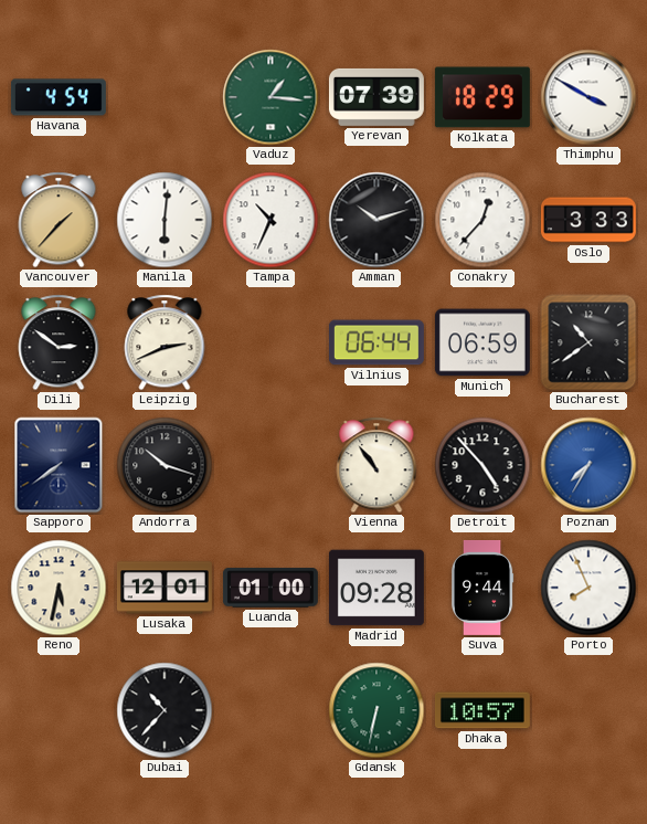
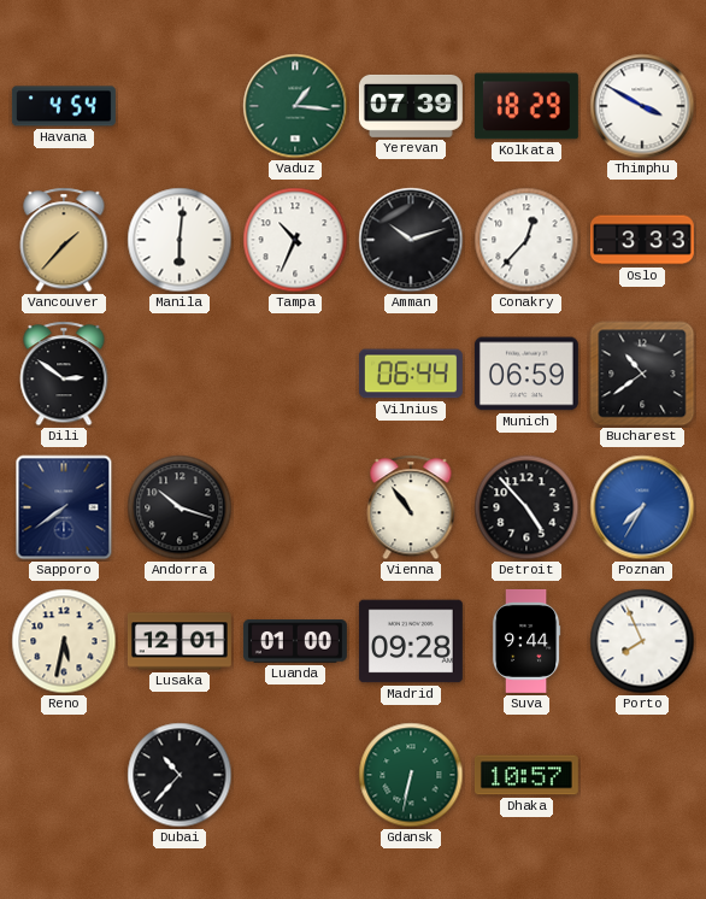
Leipzig: 2:41 -> none
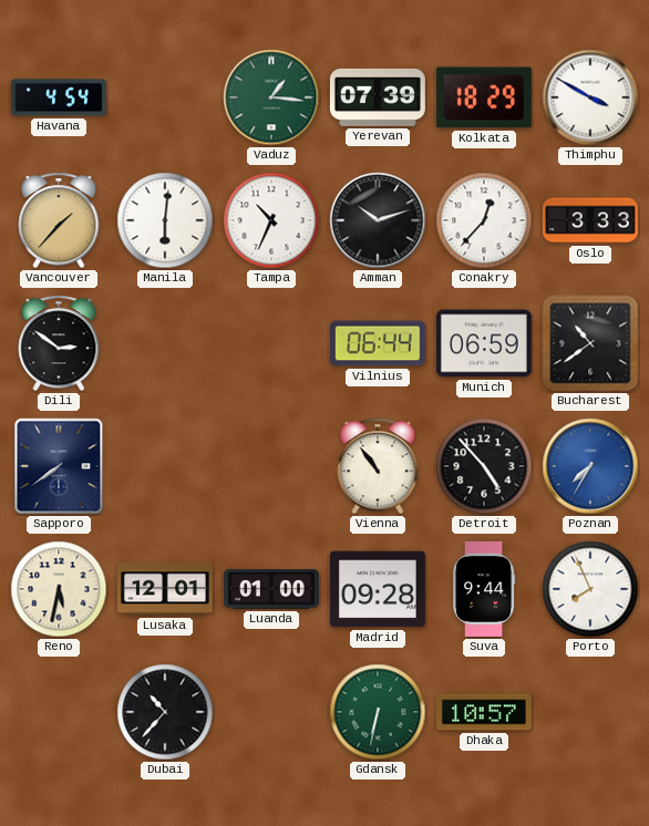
Andorra: 10:18 -> none
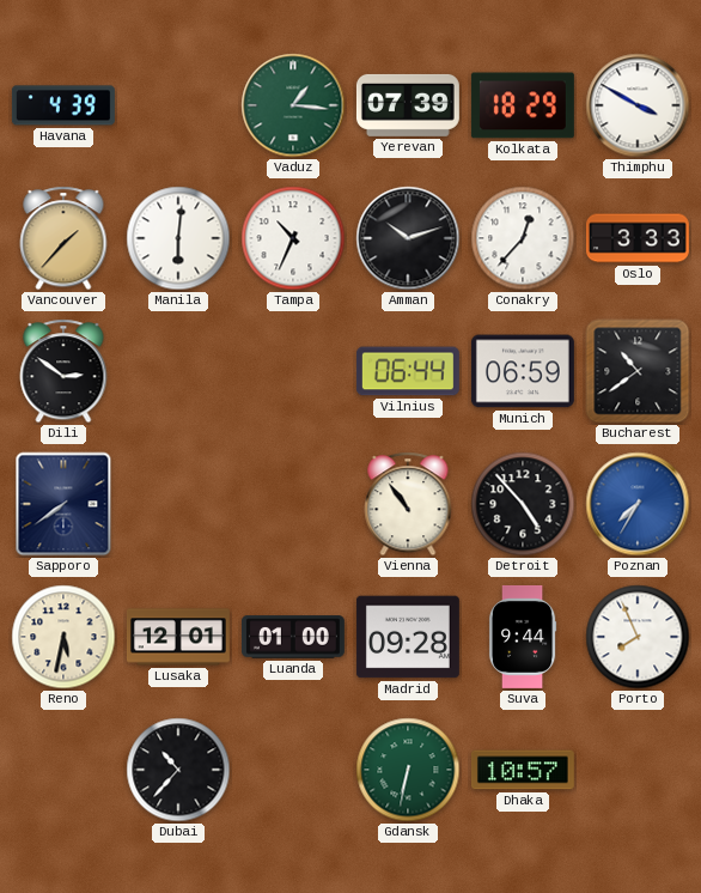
Havana: 4:54 -> 4:39
